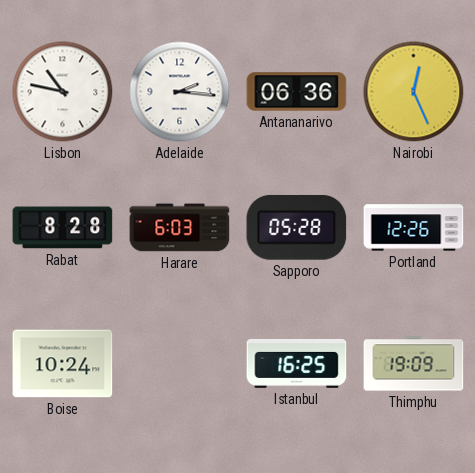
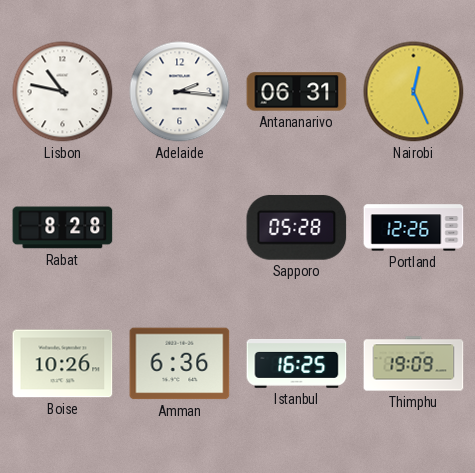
Antananarivo: 06:36 -> 06:31
Harare: 6:03 -> none
Boise: 10:24 -> 10:26
Amman: none -> 6:36
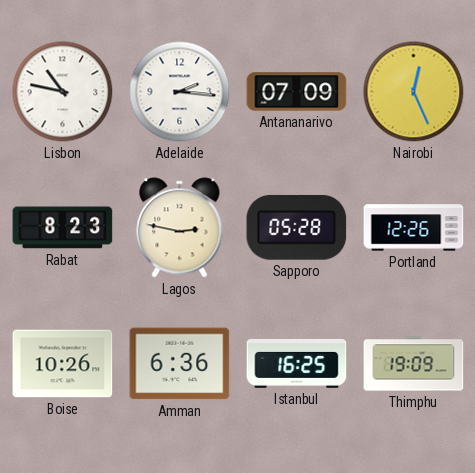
Antananarivo: 06:31 -> 07:09
Rabat: 8:28 -> 8:23
Lagos: none -> 2:47
